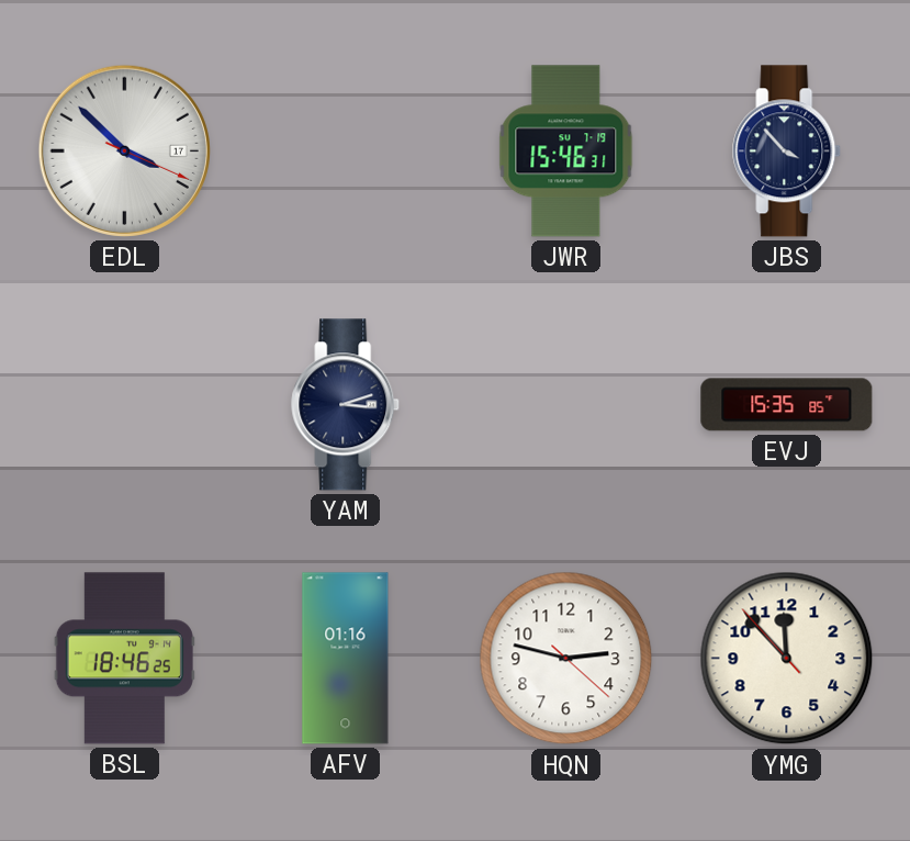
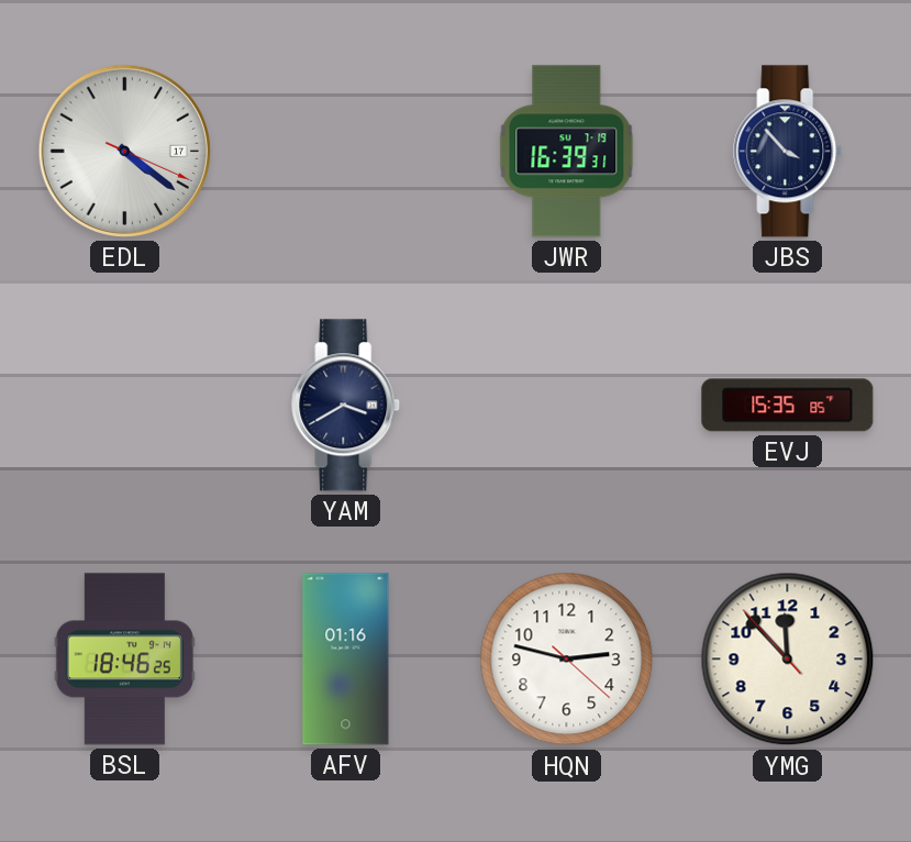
EDL: 3:52 -> 4:21
JWR: 15:46 -> 16:39
YAM: 3:12 -> 3:40
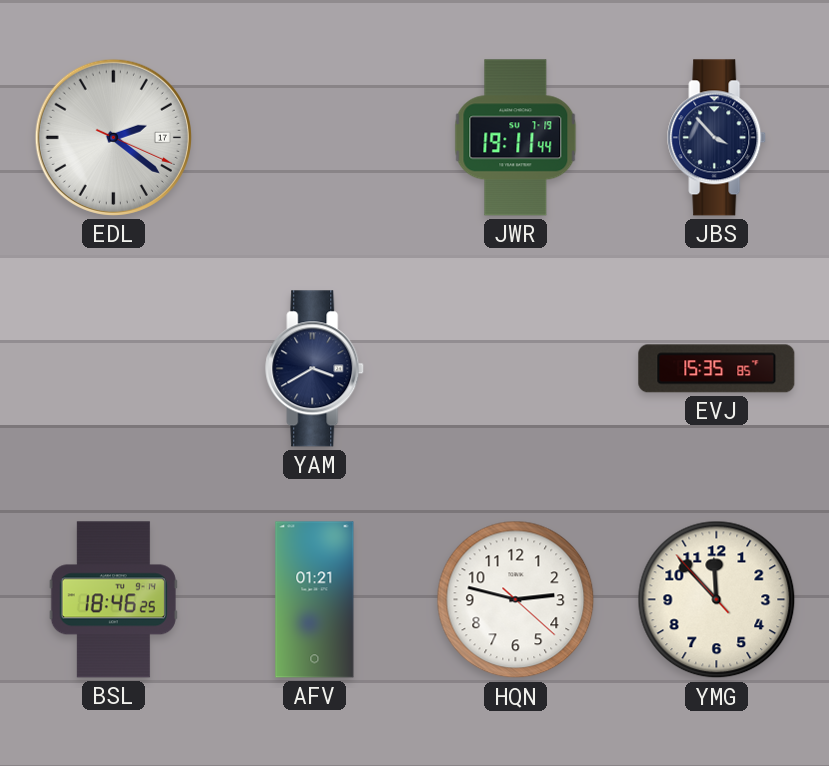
EDL: 4:21 -> 2:21
JWR: 16:39 -> 19:11
AFV: 01:16 -> 01:21
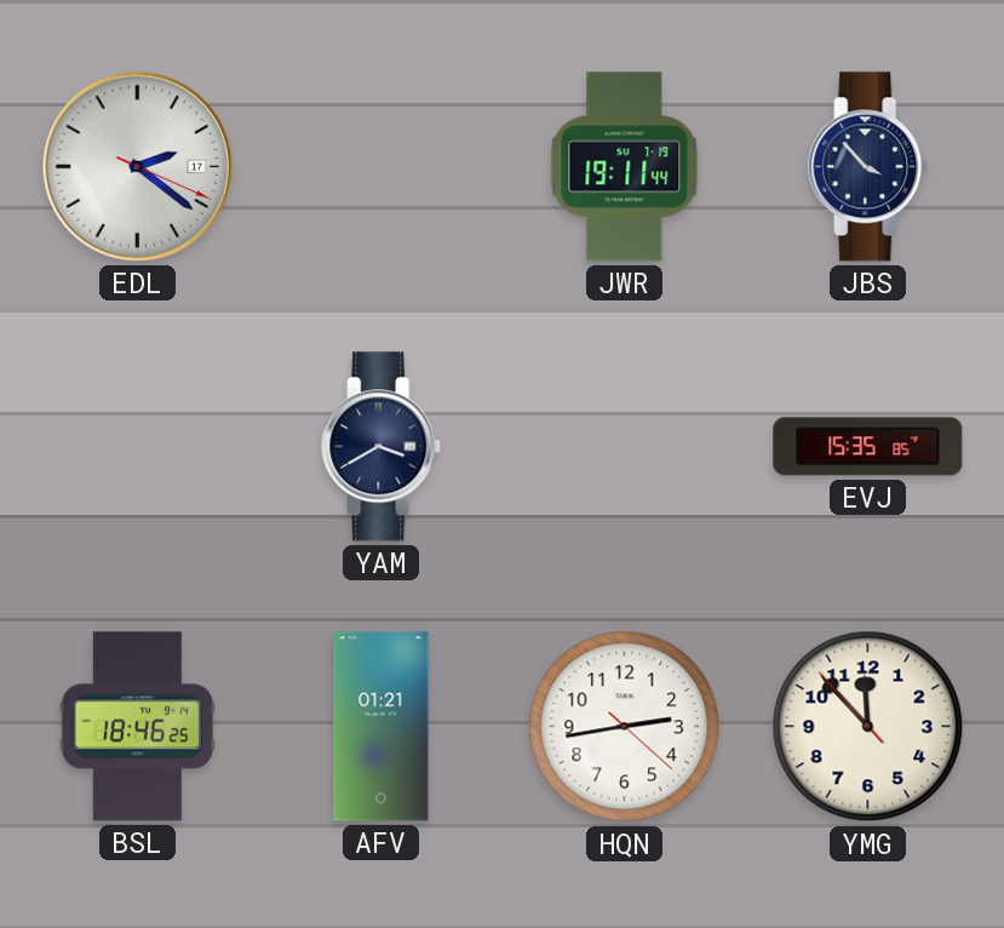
HQN: 2:47 -> 2:43
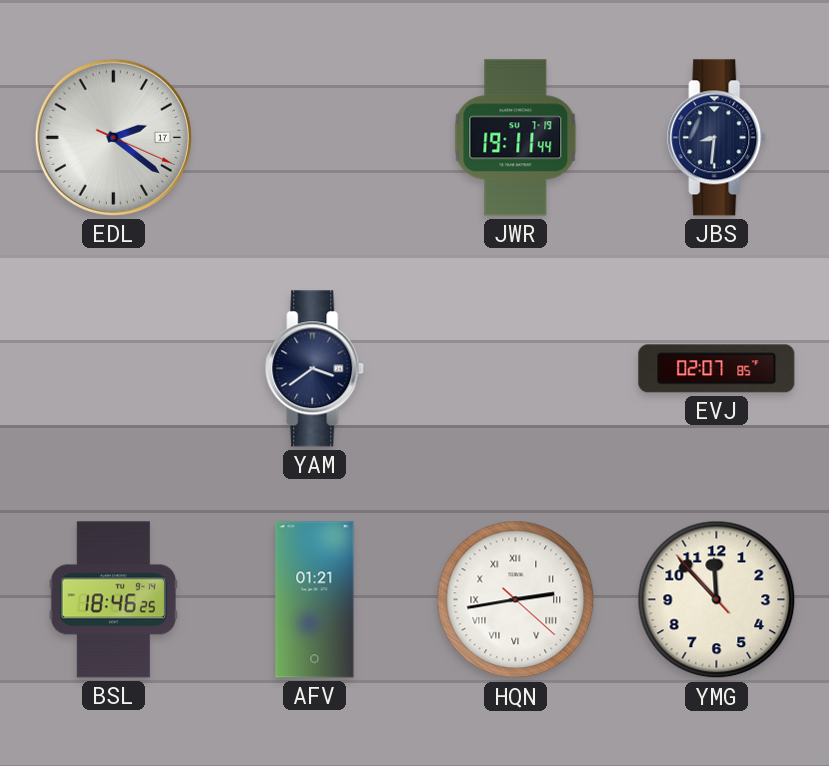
JBS: 3:53 -> 8:31
YAM: 3:40 -> 3:39
EVJ: 15:35 -> 02:07
HQN numerals: Arabic -> Roman
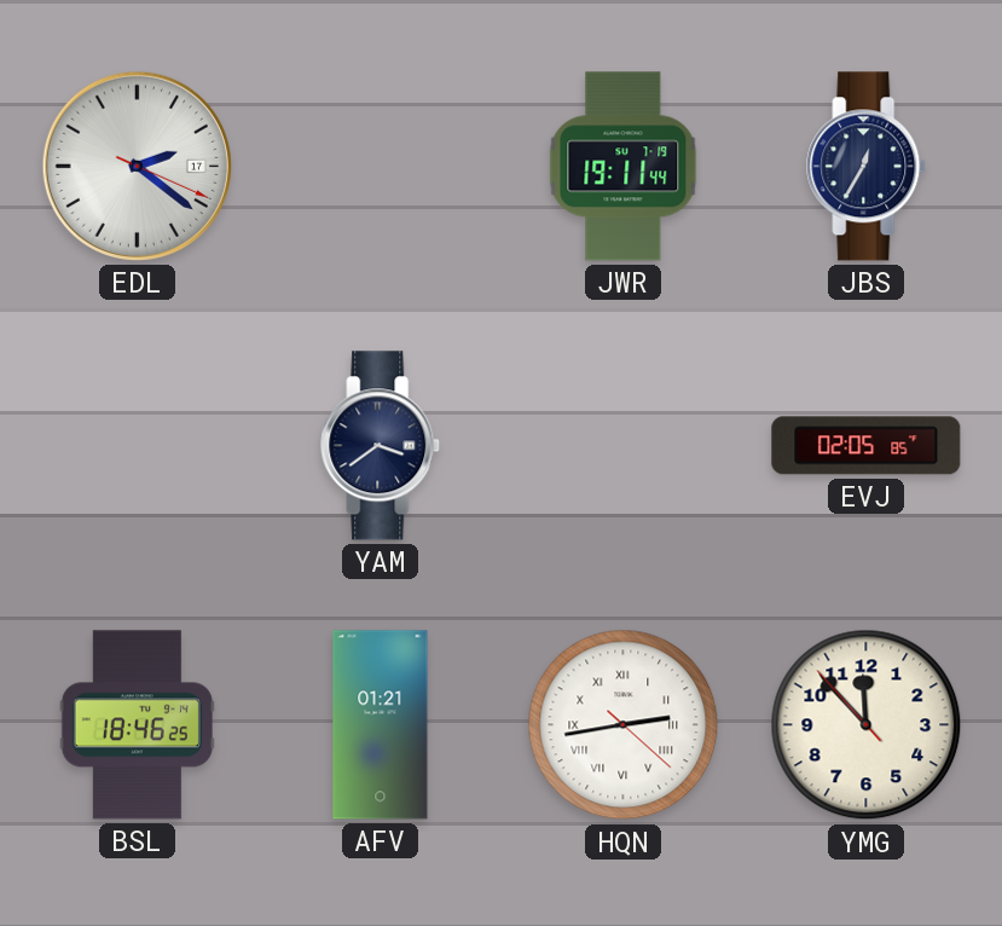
JBS: 8:31 -> 12:35
EVJ: 02:07 -> 02:05
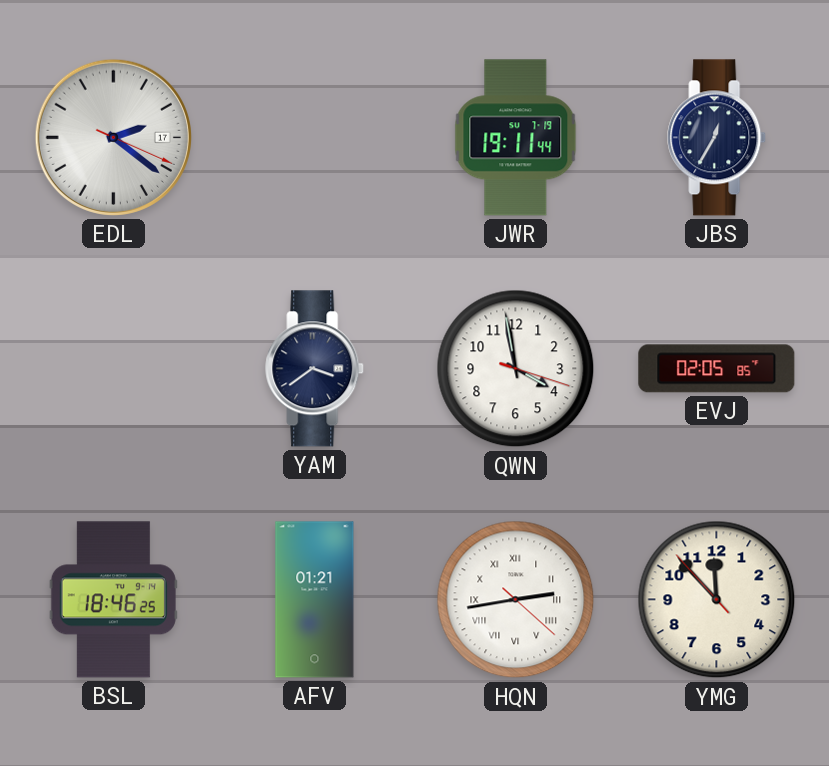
QWN: none -> 3:58
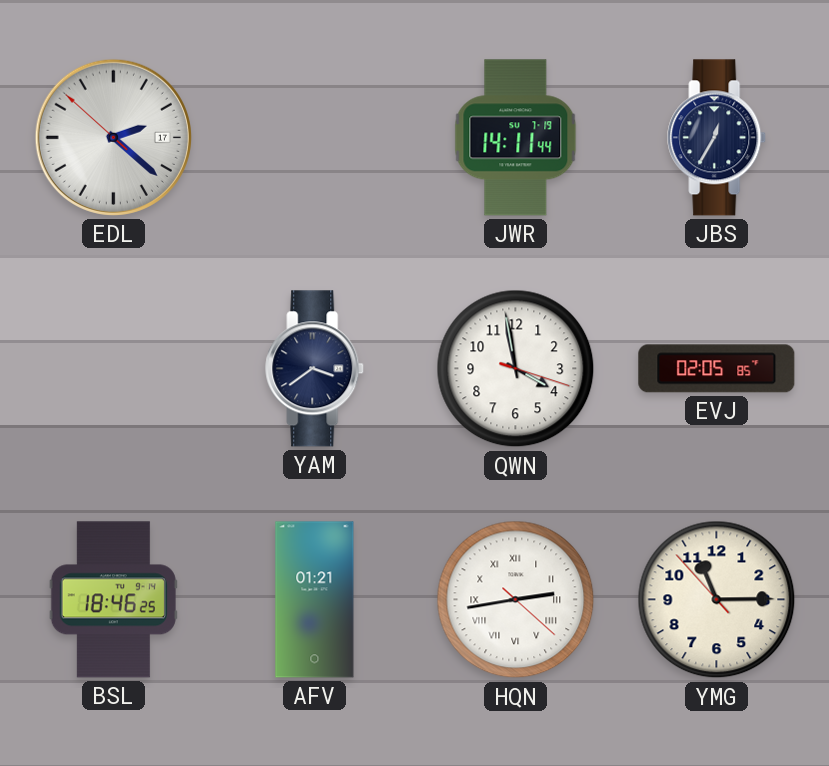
EDL: 2:21:19 -> 2:21:52
JWR: 19:11 -> 14:11
YMG: 11:52 -> 11:14
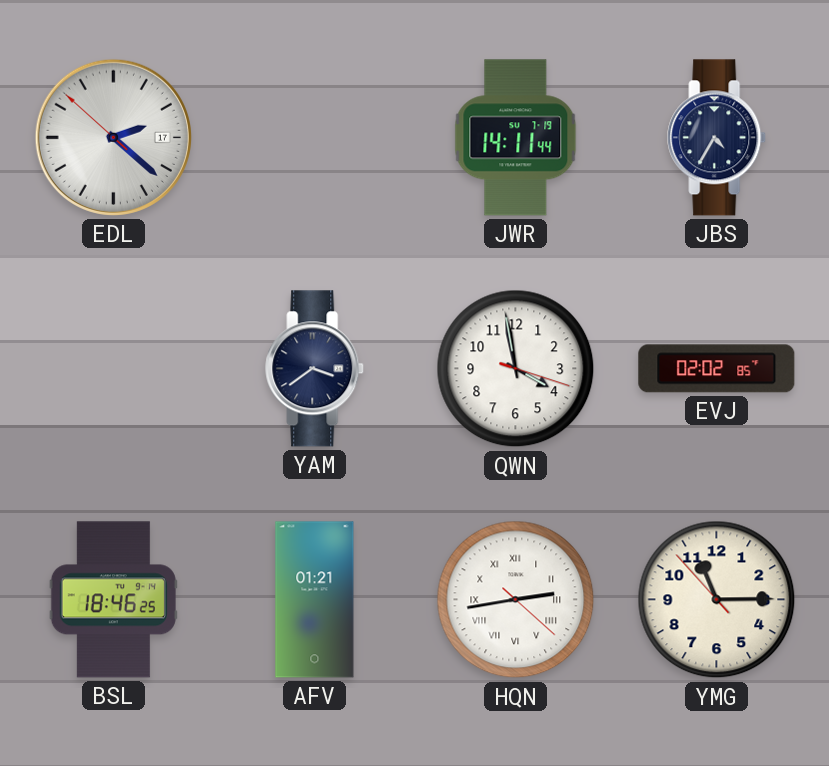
JBS: 12:35 -> 4:35
EVJ: 02:05 -> 02:02
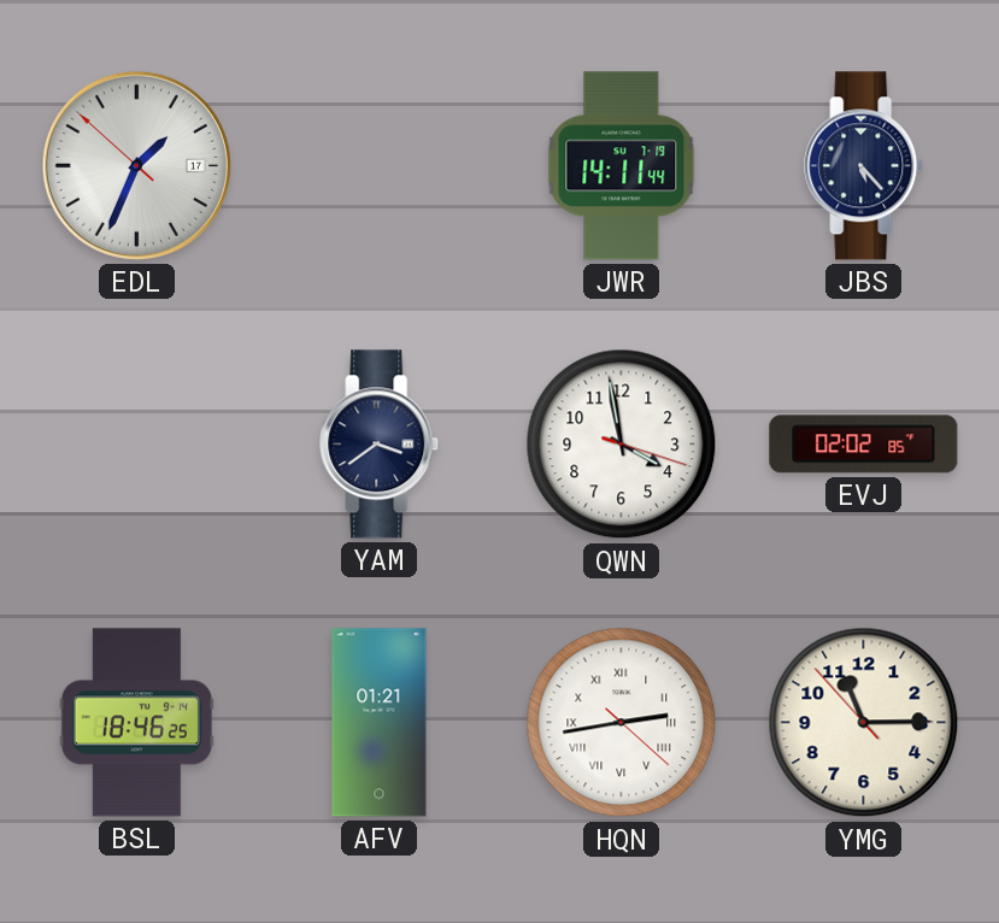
EDL: 2:21 -> 1:33
JBS: 4:35 -> 5:23
